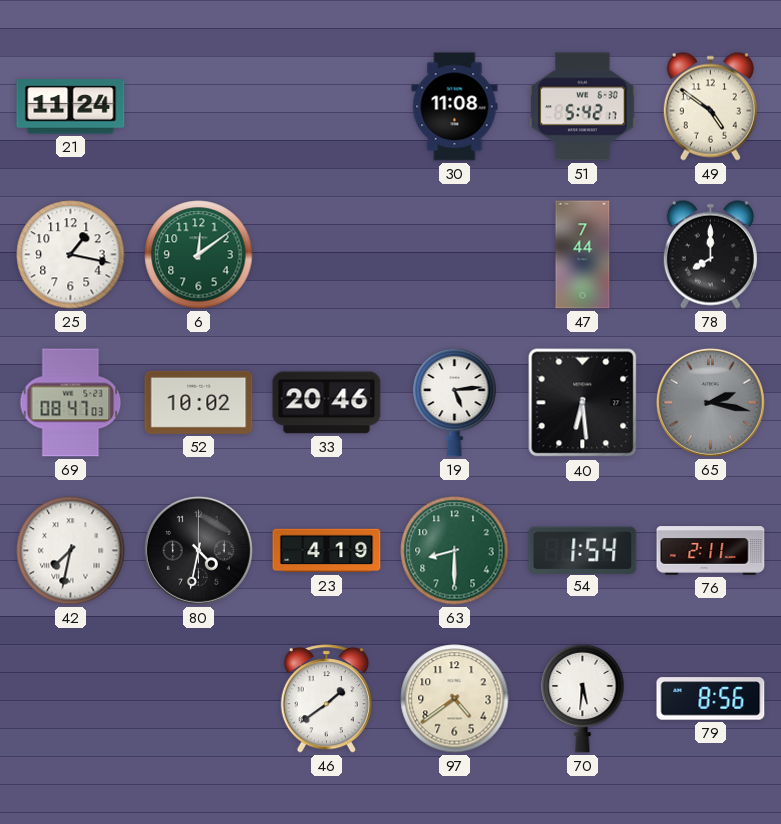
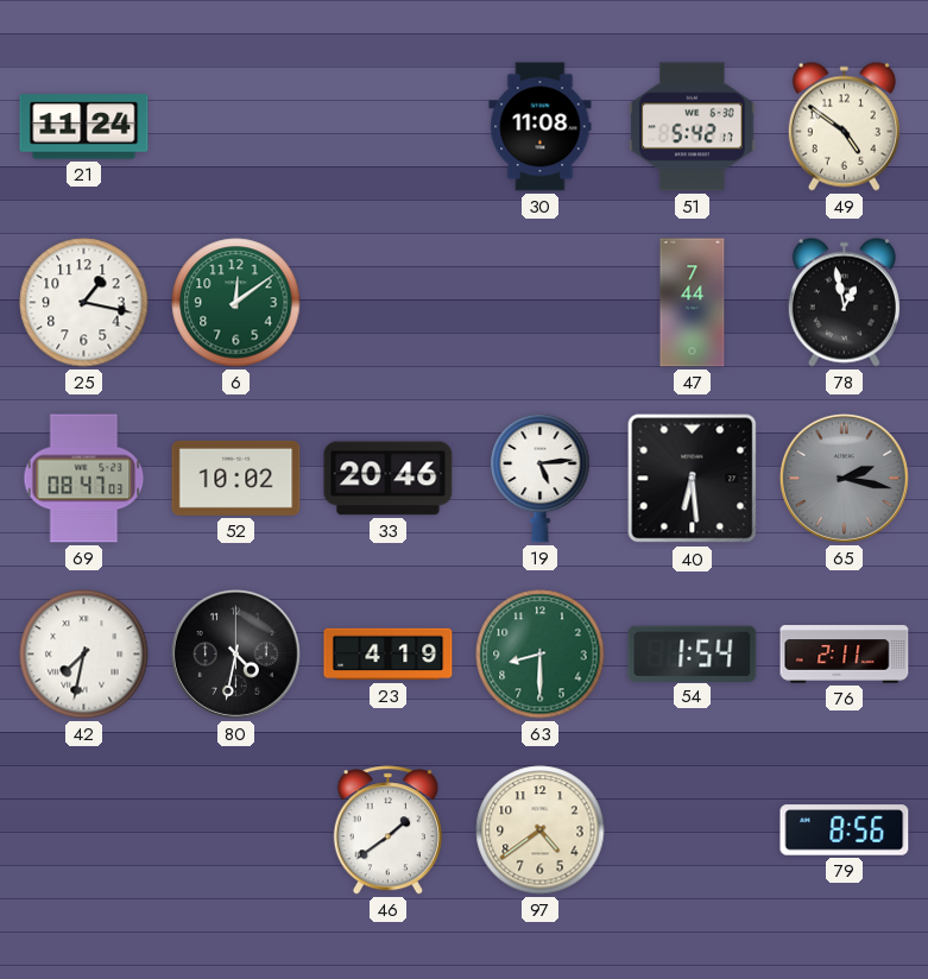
78: 8:00 -> 12:58
70: 5:31 -> none
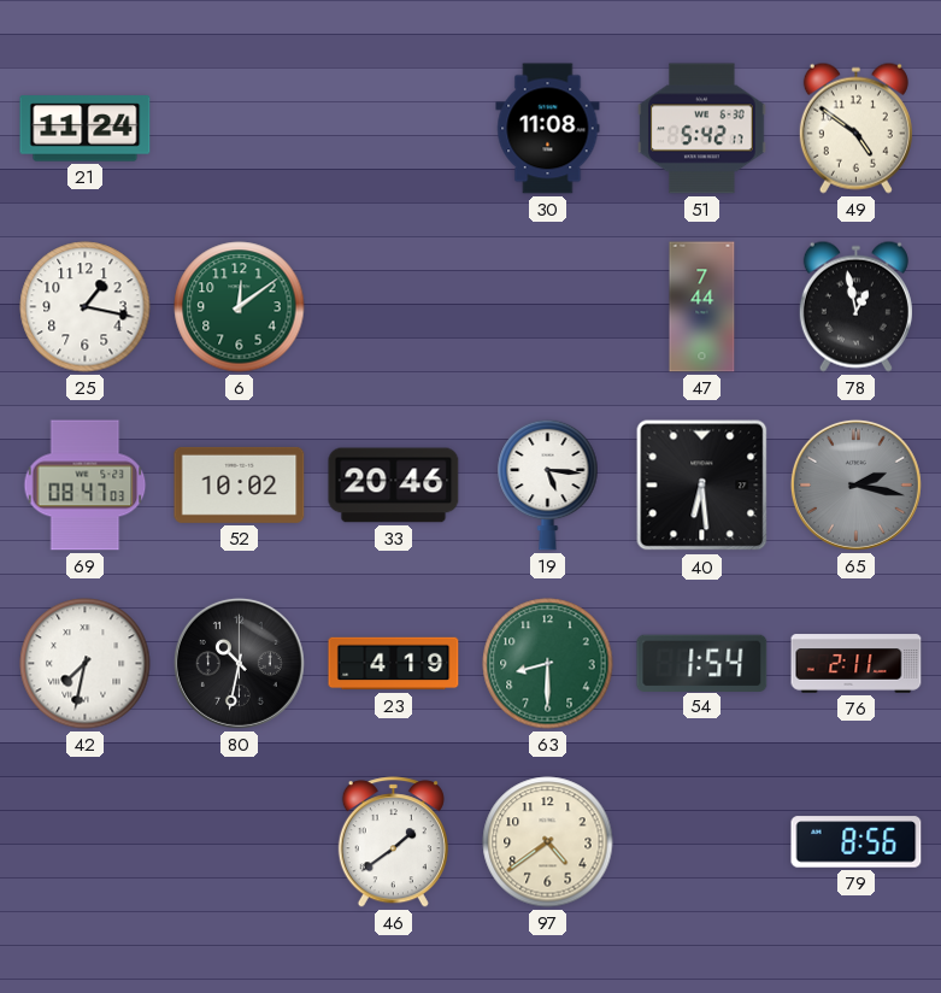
19: 5:14 -> 5:16
80: 4:32 -> 10:32
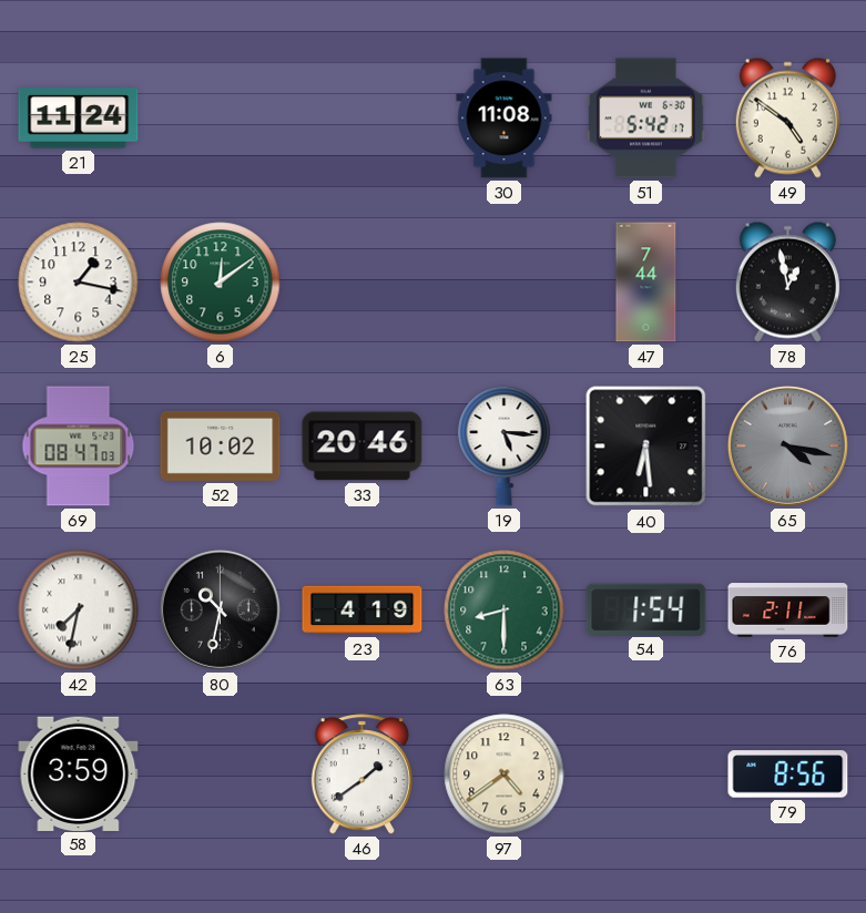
65: 2:17 -> 4:17
58: none -> 3:59
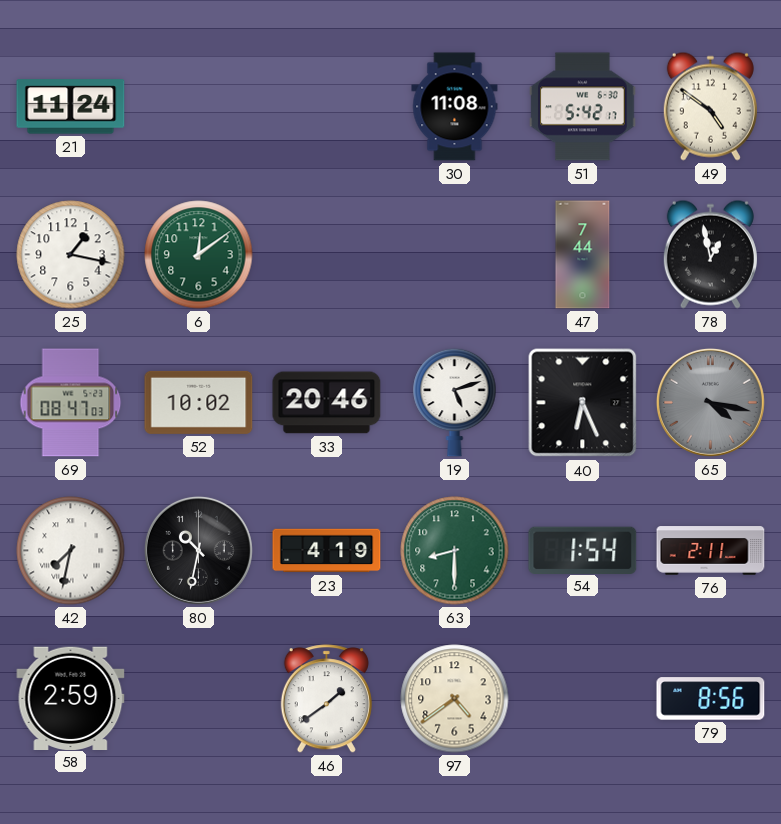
19: 5:16 -> 5:12
40: 6:29 -> 6:26
58: 3:59 -> 2:59
